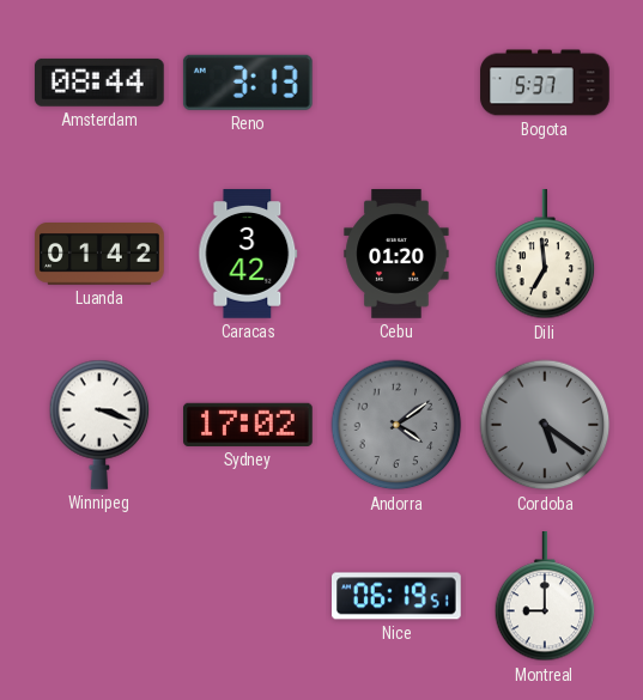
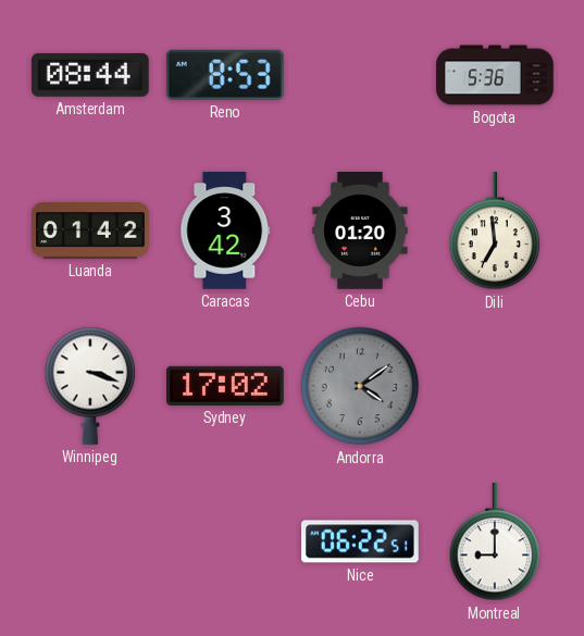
Reno: 3:13 -> 8:53
Bogota: 5:37 -> 5:36
Cordoba: 5:21 -> none
Nice: 06:19 -> 06:22
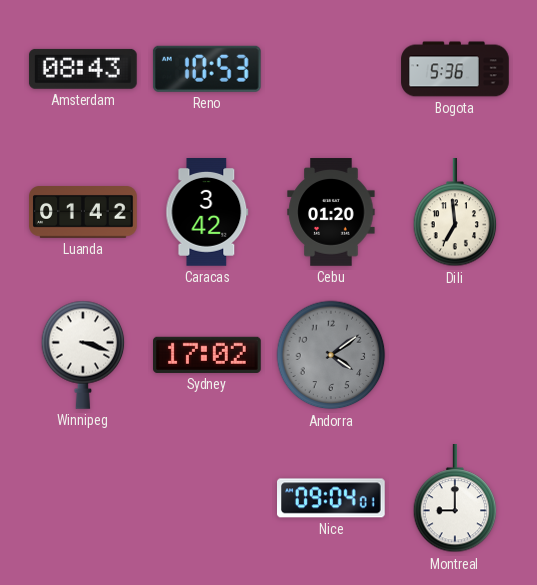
Amsterdam: 08:44 -> 08:43
Reno: 8:53 -> 10:53
Nice: 06:22 -> 09:04
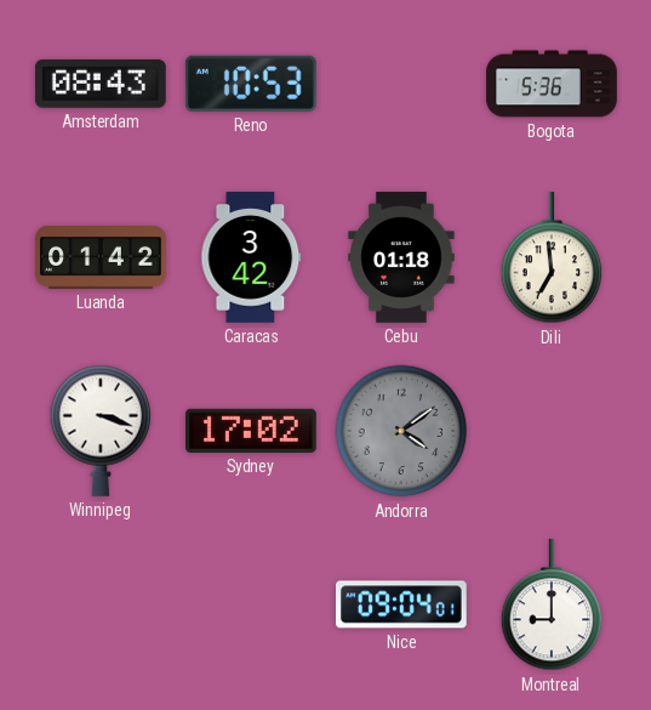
Cebu: 01:20 -> 01:18
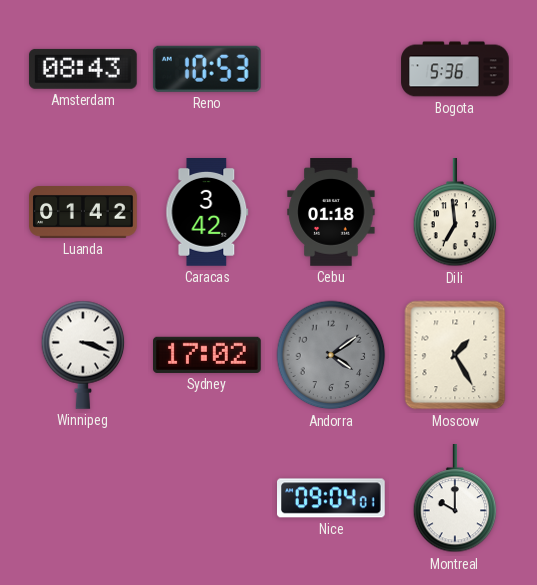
Moscow: none -> 1:25
Montreal: 9:00 -> 10:00
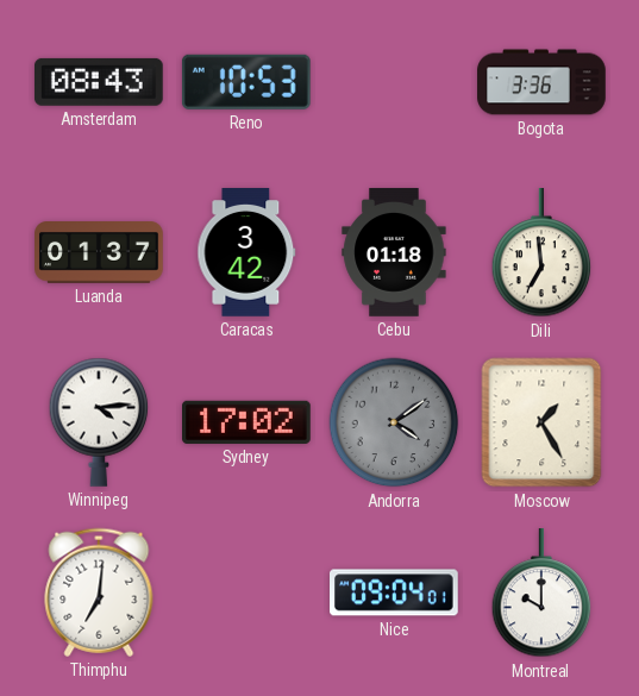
Bogota: 5:36 -> 3:36
Luanda: 01:42 -> 01:37
Winnipeg: 3:18 -> 4:14
Thimphu: none -> 7:01
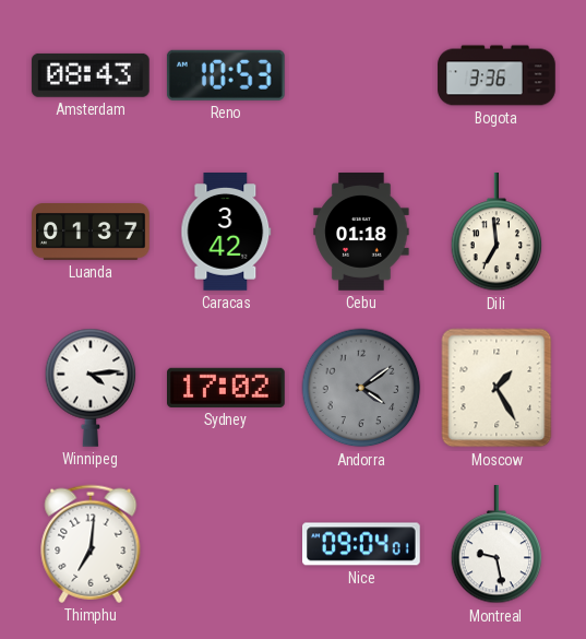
Montreal: 10:00 -> 9:28
